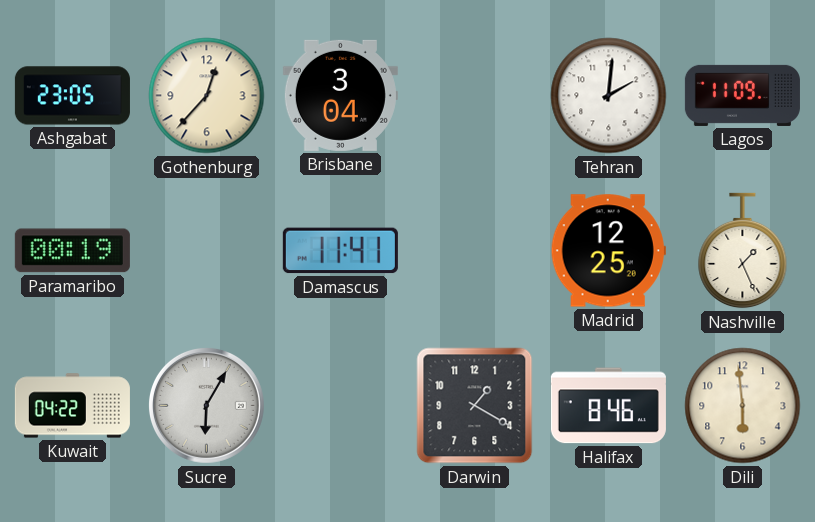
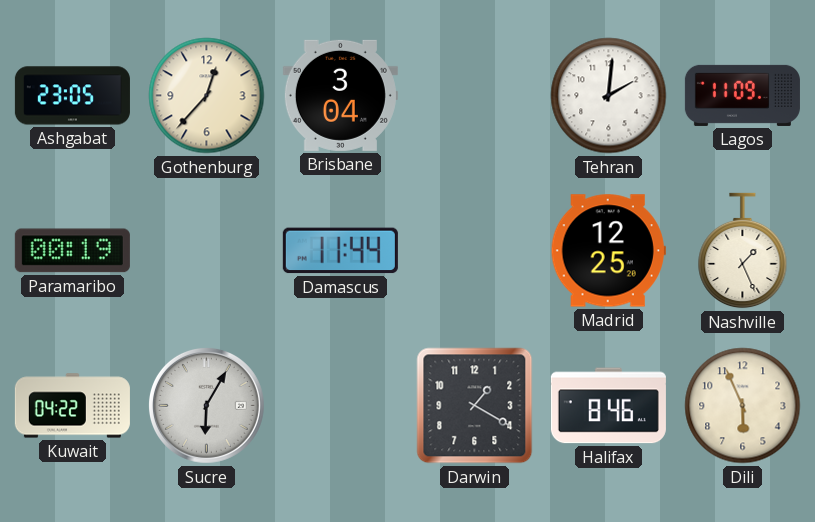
Damascus: 11:41 -> 11:44
Dili: 5:59 -> 5:56
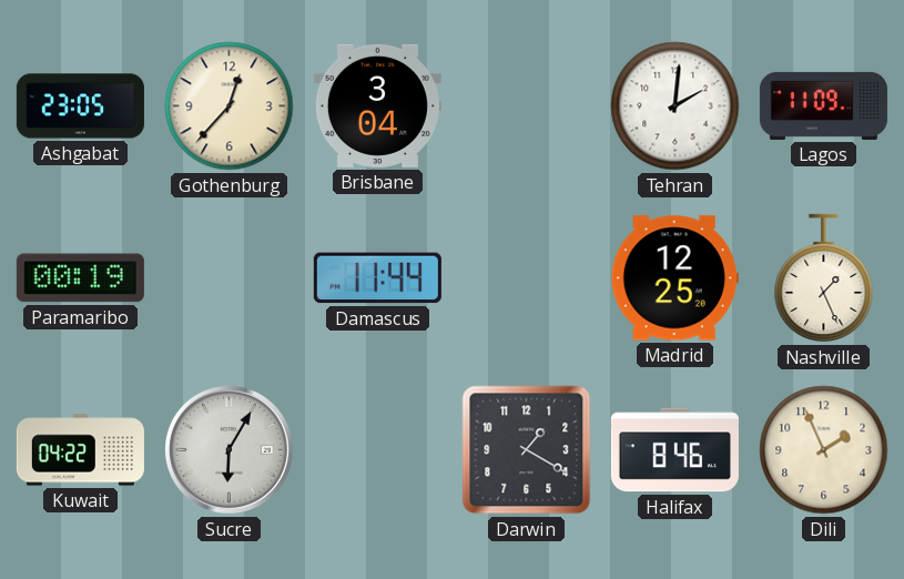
Dili: 5:56 -> 1:56
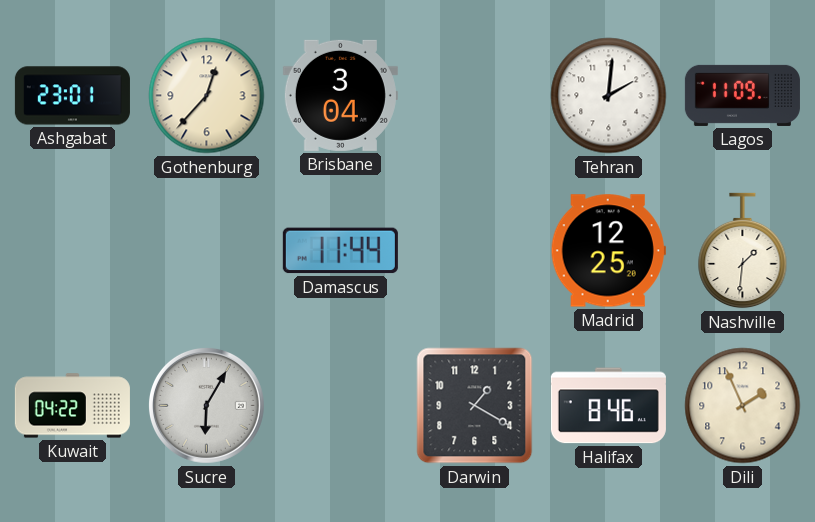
Ashgabat: 23:05 -> 23:01
Paramaribo: 00:19 -> none
Nashville: 1:26 -> 1:31
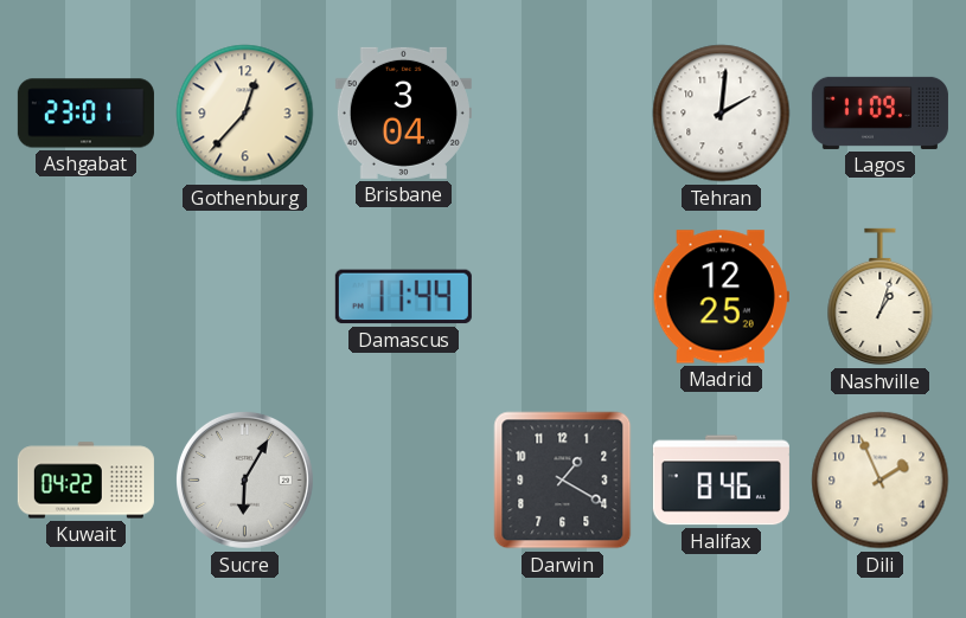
Nashville: 1:31 -> 1:03
